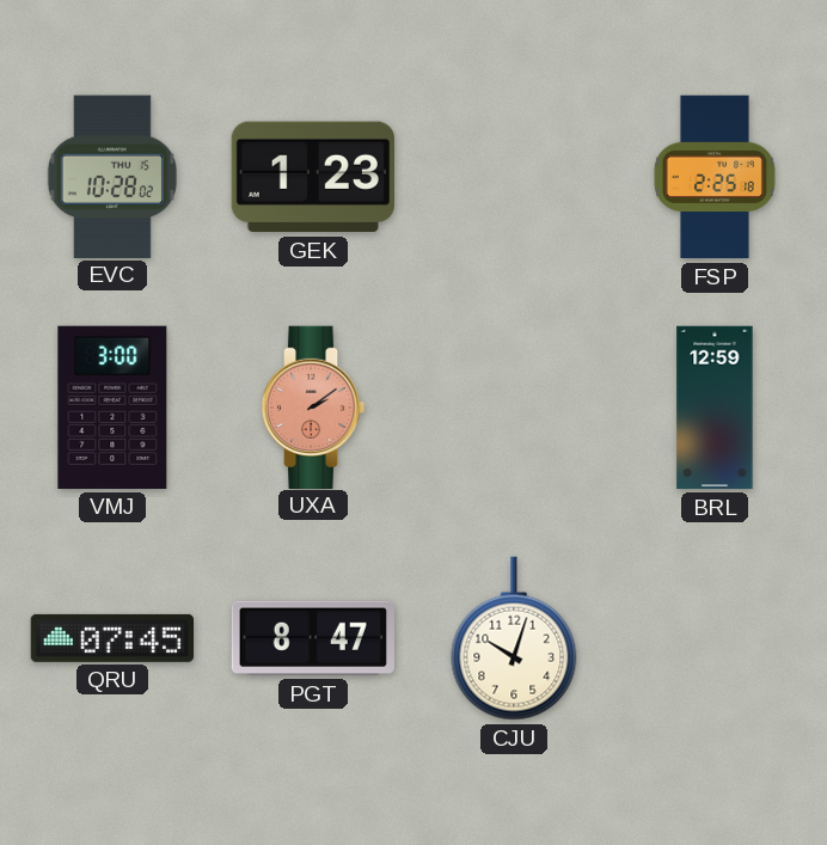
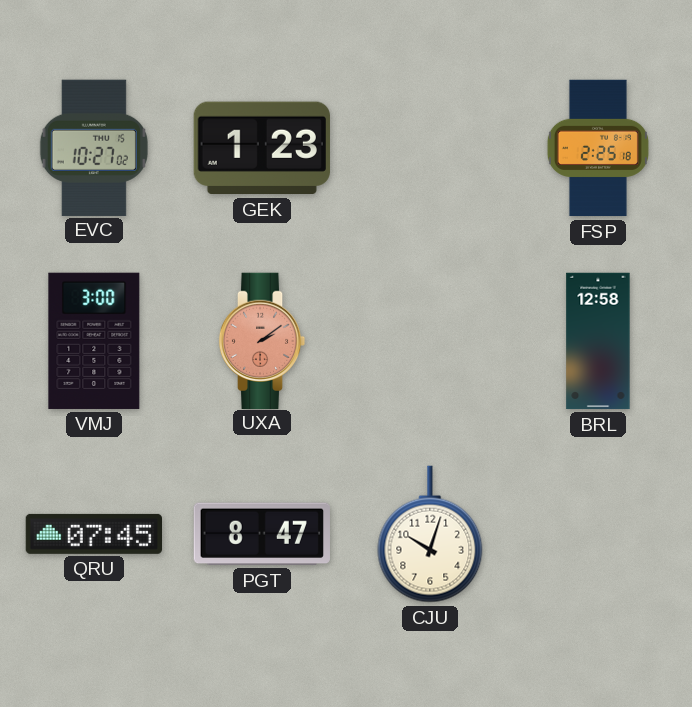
EVC: 10:28 -> 10:27
BRL: 12:59 -> 12:58
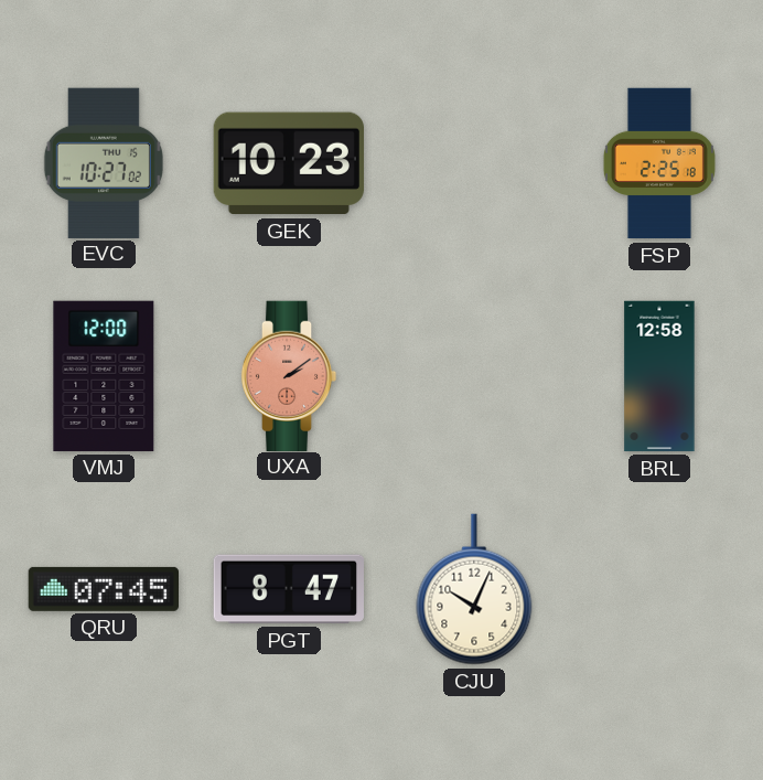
GEK: 1:23 -> 10:23
VMJ: 3:00 -> 12:00
CJU: 10:03 -> 10:04
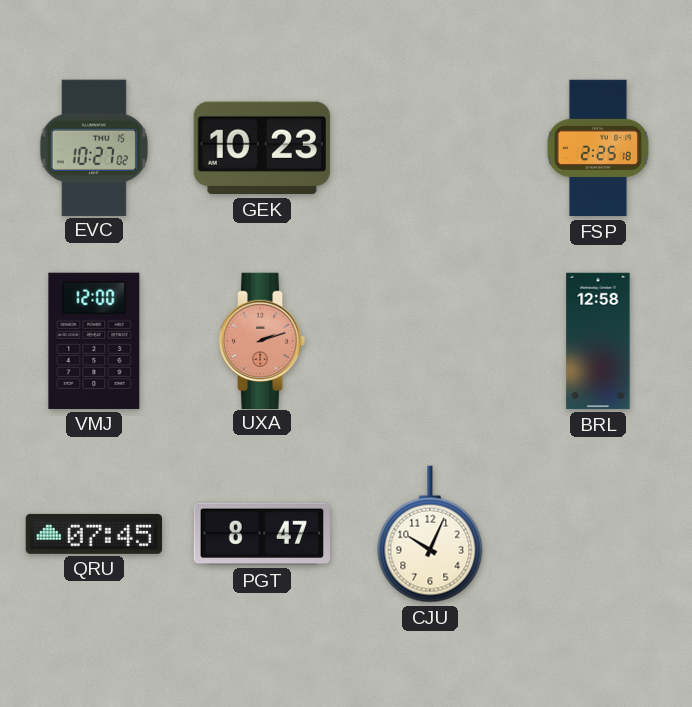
UXA: 2:09 -> 2:12
